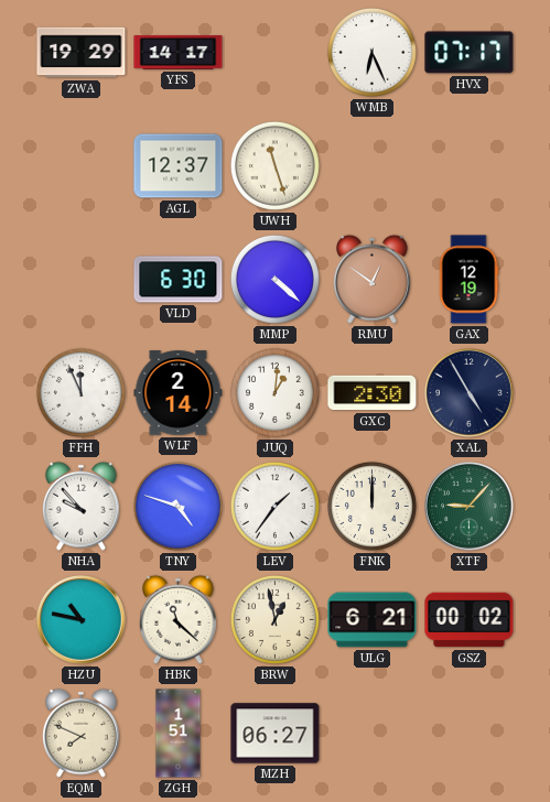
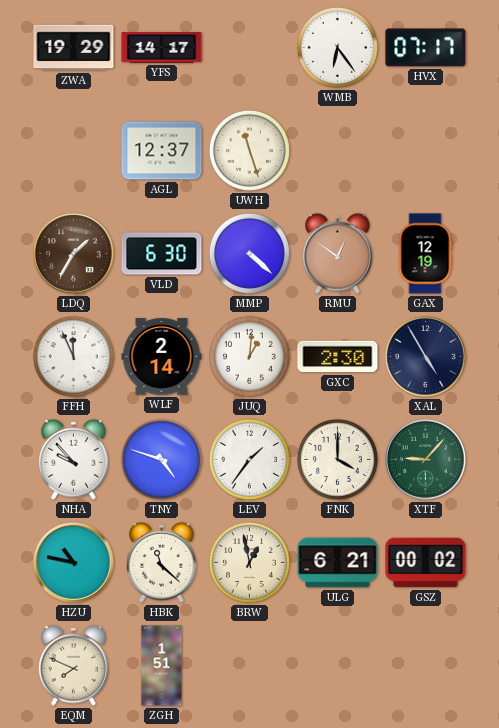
WMB: 6:26 -> 6:24
LDQ: none -> 1:35
FNK: 12:00 -> 4:00
MZH: 06:27 -> none
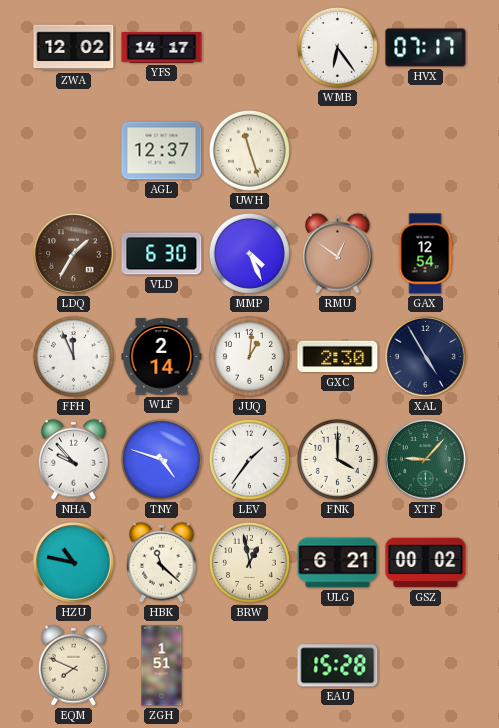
ZWA: 19:29 -> 12:02
MMP: 4:22 -> 4:26
GAX: 12:19 -> 12:54
EAU: none -> 15:28
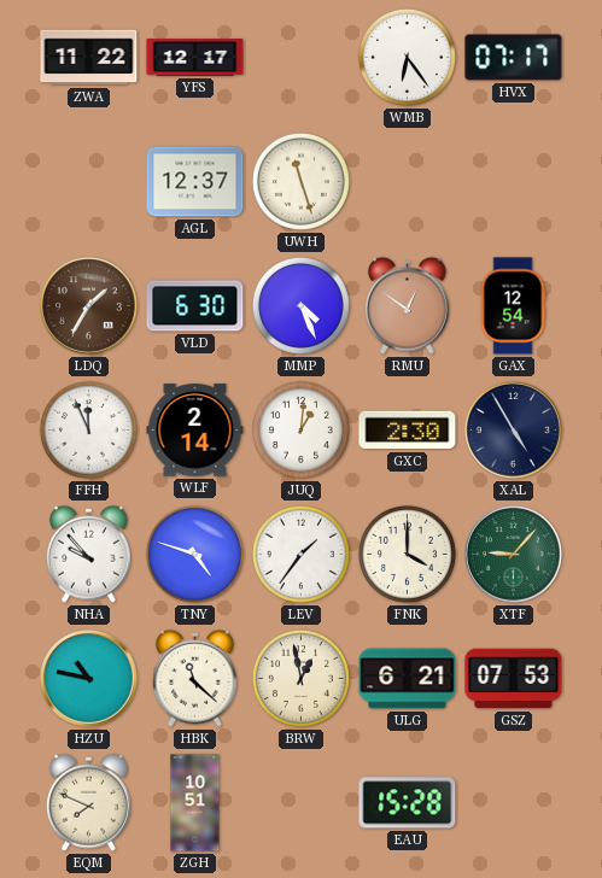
ZWA: 12:02 -> 11:22
YFS: 14:17 -> 12:17
GSZ: 00:02 -> 07:53
ZGH: 1:51 -> 10:51
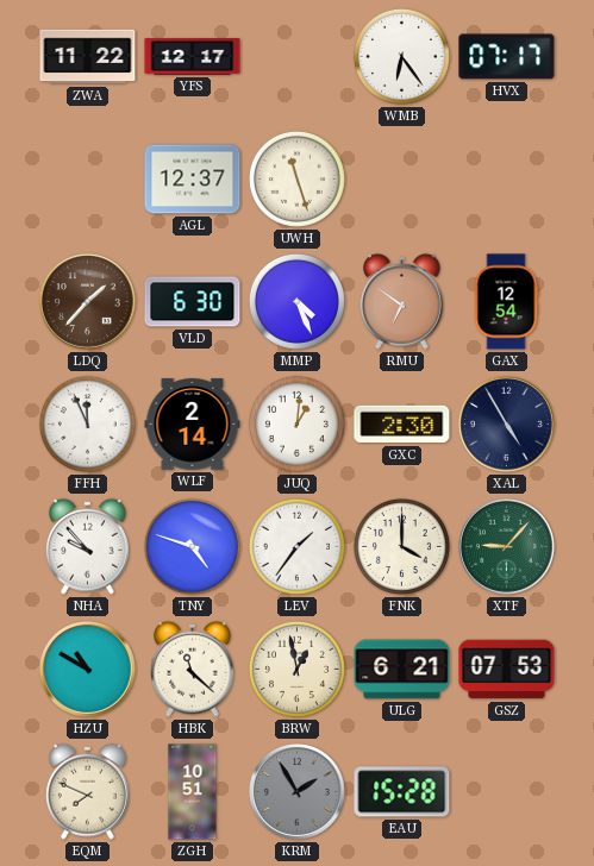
LDQ: 1:35 -> 1:37
RMU: 12:51 -> 6:51
HZU: 10:47 -> 10:50
KRM: none -> 1:55
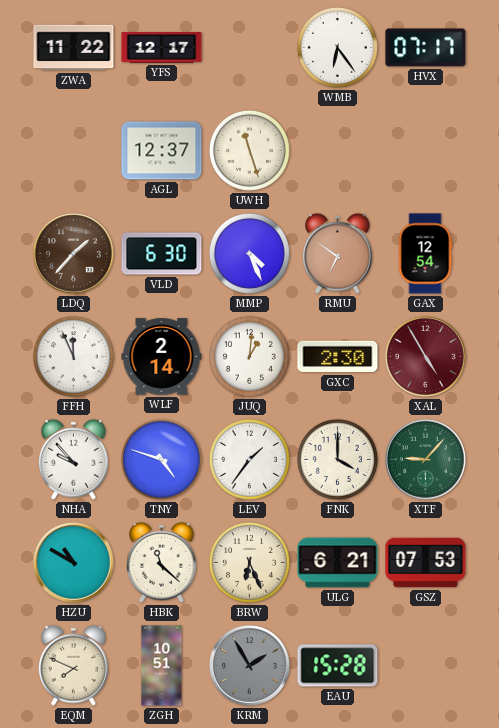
XAL dial: navy -> burgundy
BRW: 12:58 -> 6:26
